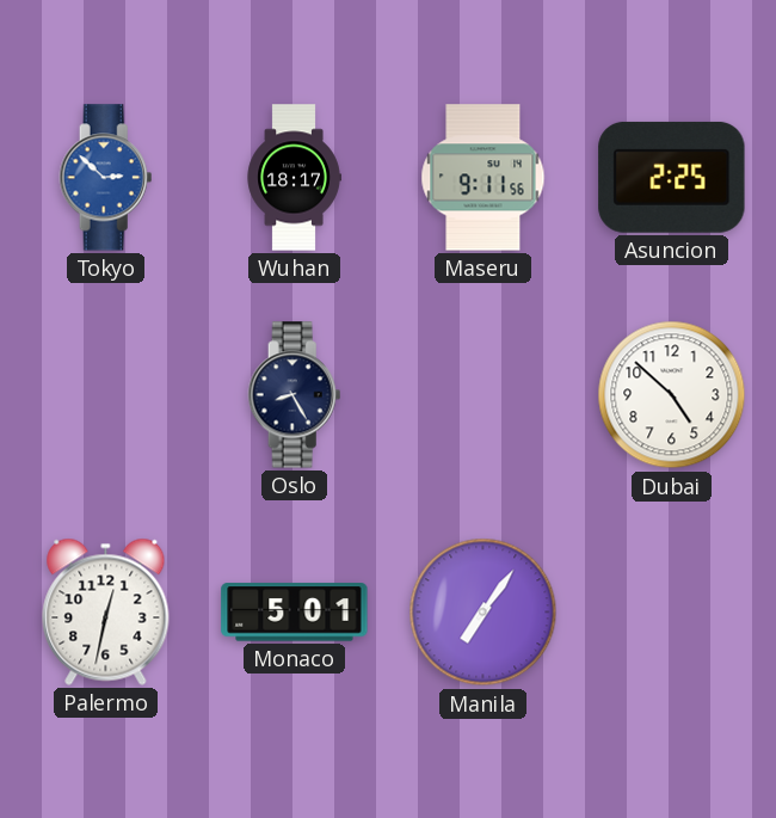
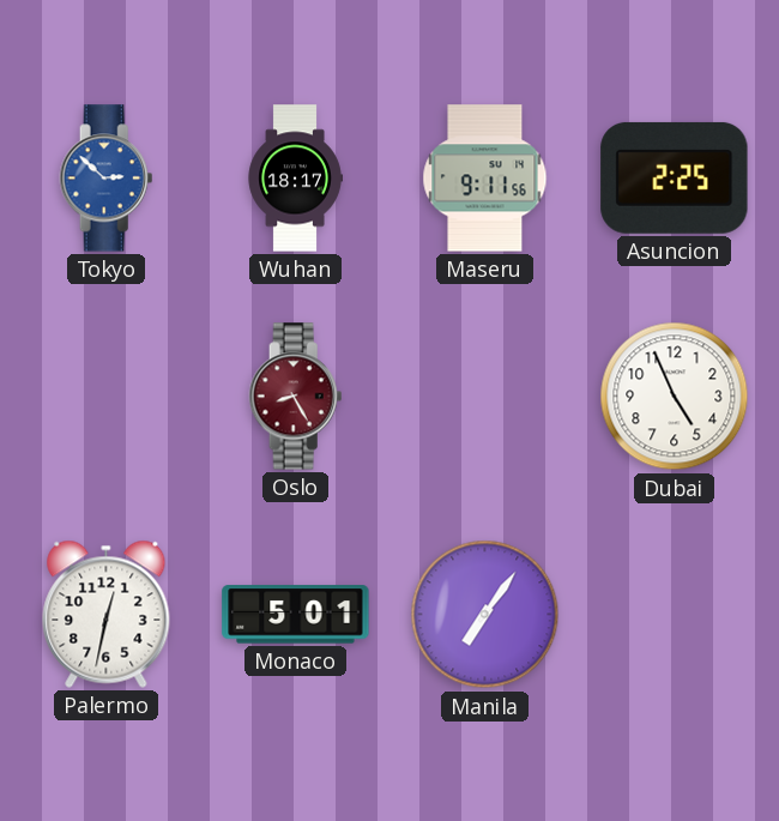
Oslo dial: navy -> burgundy
Dubai: 4:52 -> 4:56
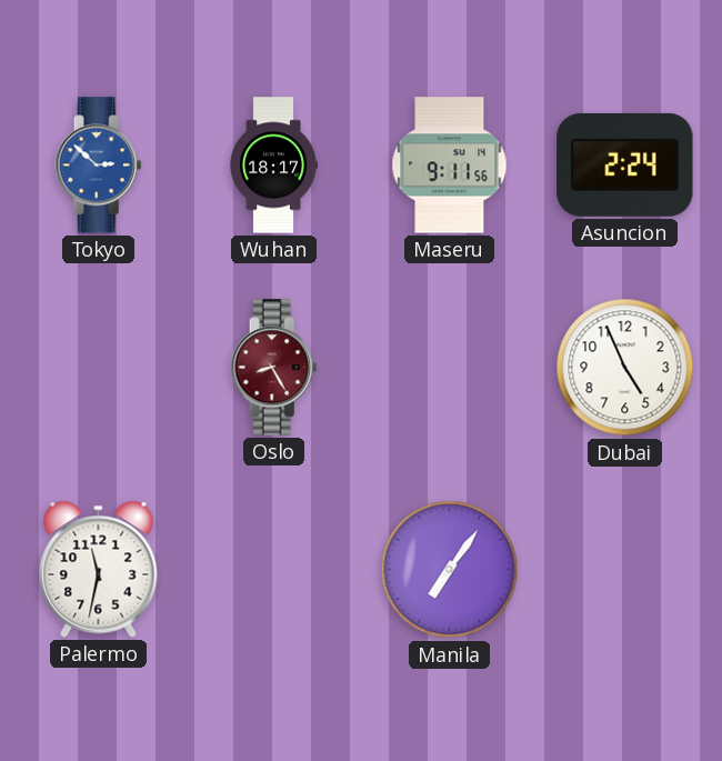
Asuncion: 2:25 -> 2:24
Palermo: 12:32 -> 11:32
Monaco: 5:01 -> none
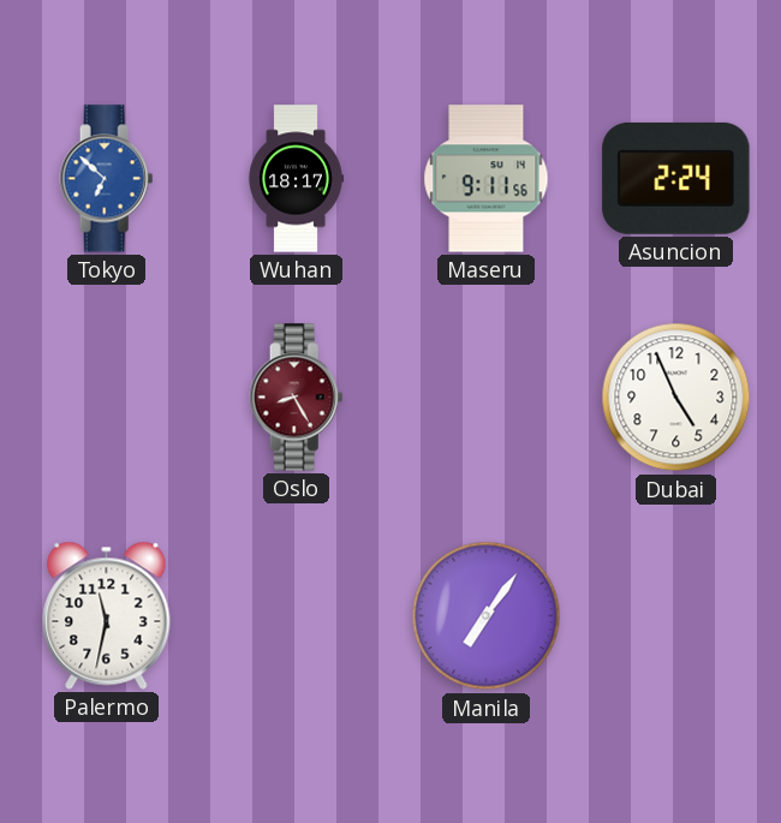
Tokyo: 2:52 -> 6:52
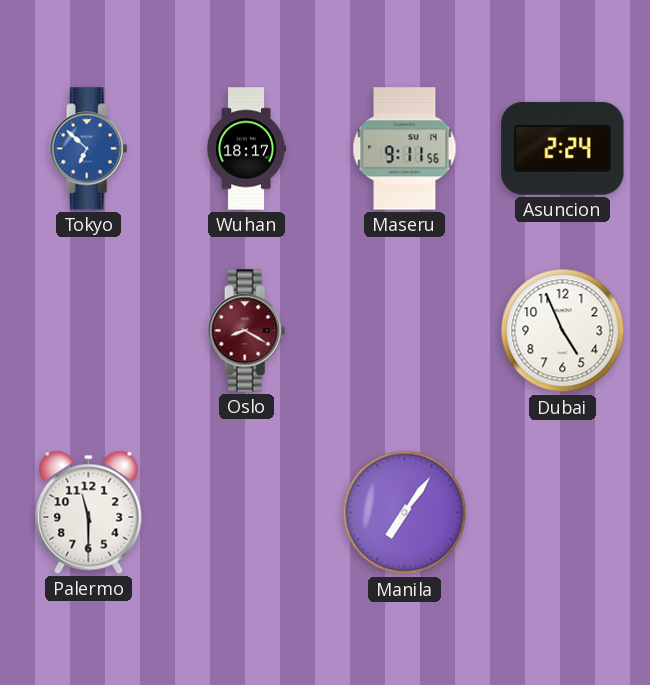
Oslo: 8:25 -> 8:20
Palermo: 11:32 -> 11:30
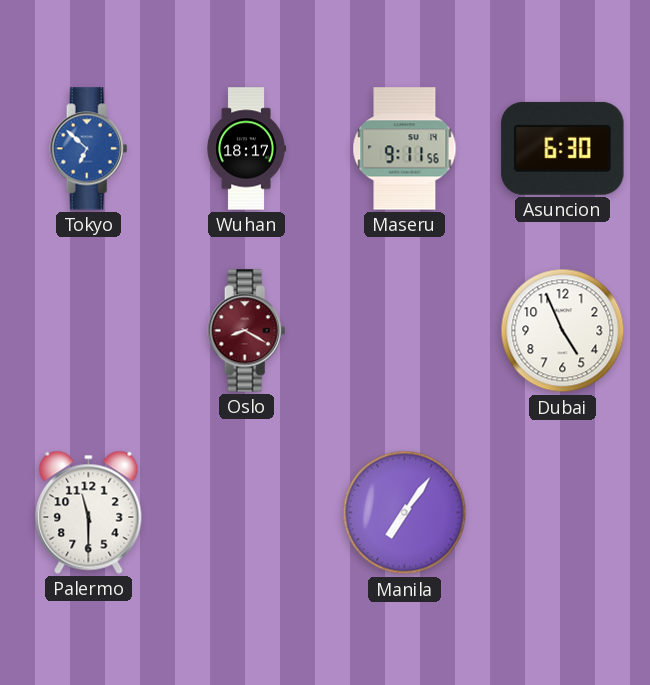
Asuncion: 2:24 -> 6:30
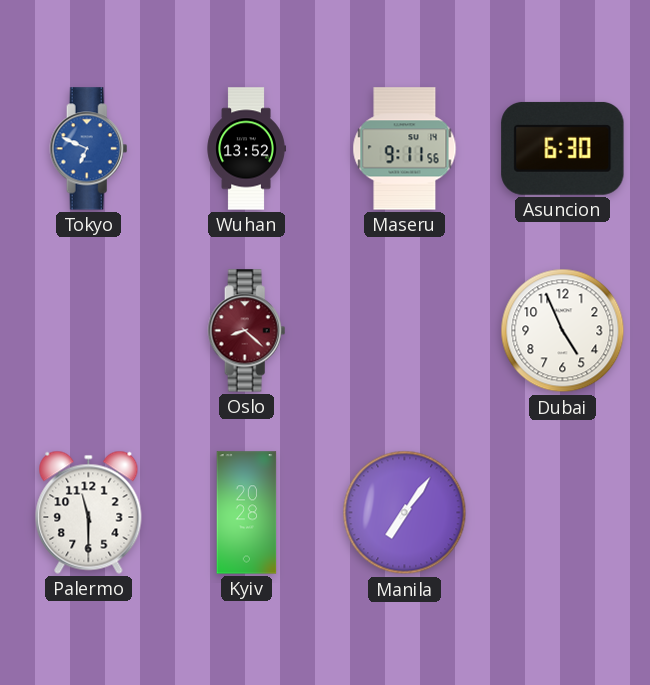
Tokyo: 6:52 -> 6:49
Wuhan: 18:17 -> 13:52
Oslo: 8:20 -> 8:22
Kyiv: none -> 20:28
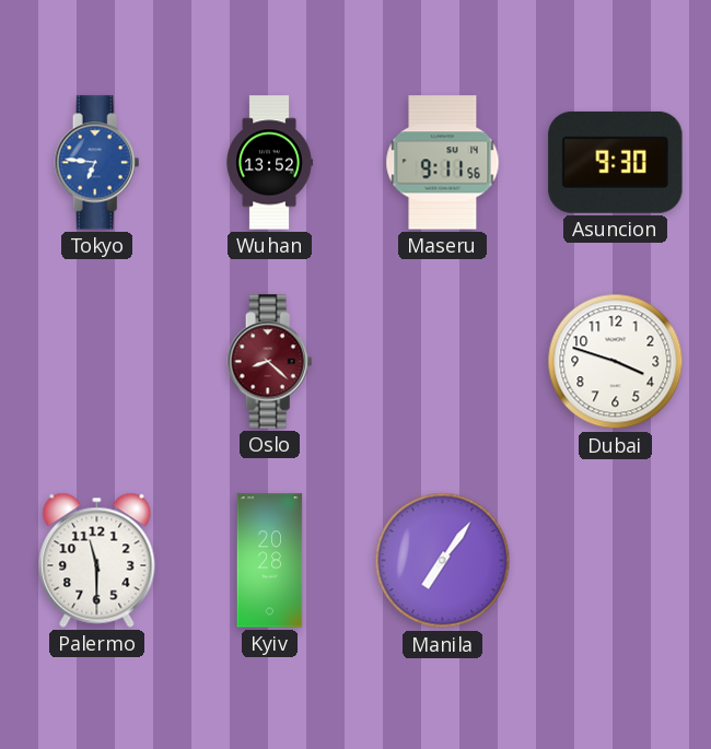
Tokyo: 6:49 -> 6:46
Asuncion: 6:30 -> 9:30
Dubai: 4:56 -> 3:48
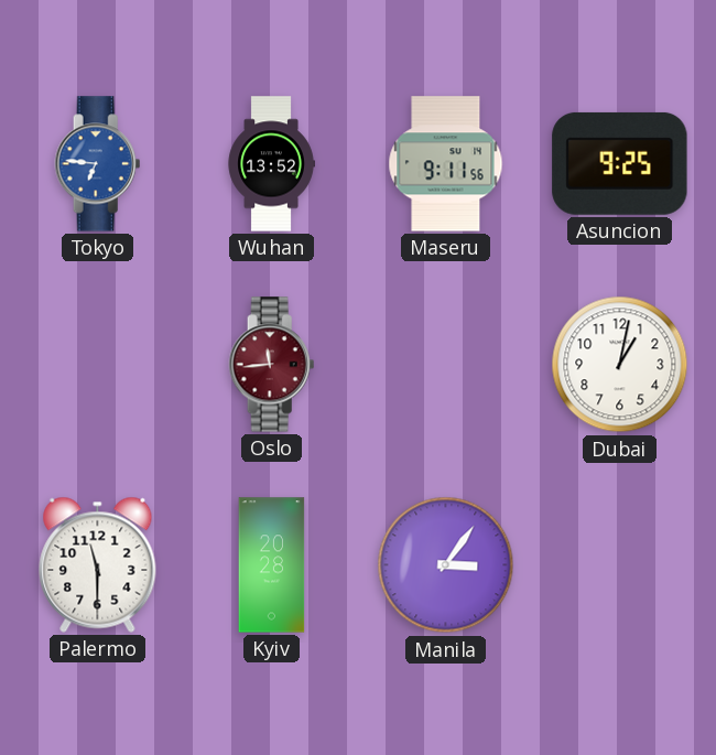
Asuncion: 9:30 -> 9:25
Oslo: 8:22 -> 11:44
Dubai: 3:48 -> 1:02
Manila: 7:06 -> 3:06
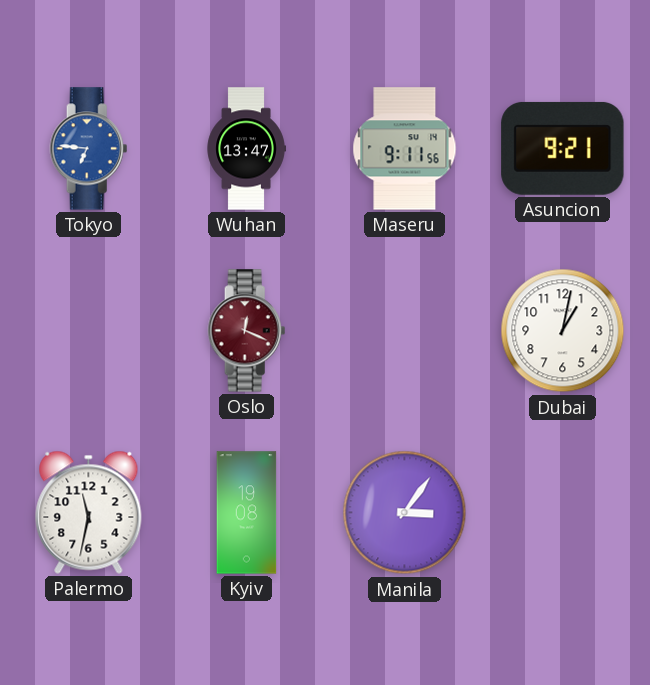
Wuhan: 13:52 -> 13:47
Asuncion: 9:25 -> 9:21
Oslo: 11:44 -> 12:19
Palermo: 11:30 -> 11:32
Kyiv: 20:28 -> 19:08
